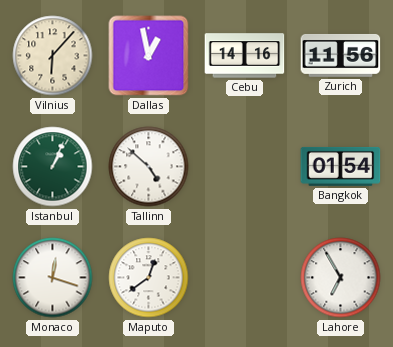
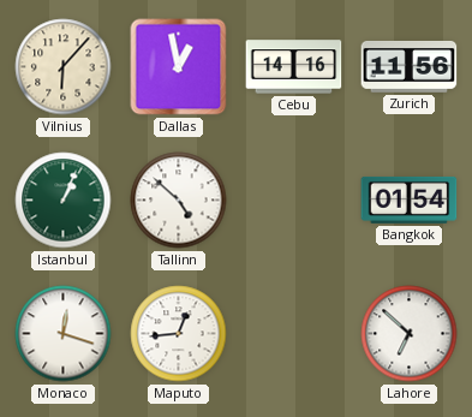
Maputo: 12:39 -> 12:44
Lahore: 6:55 -> 6:52
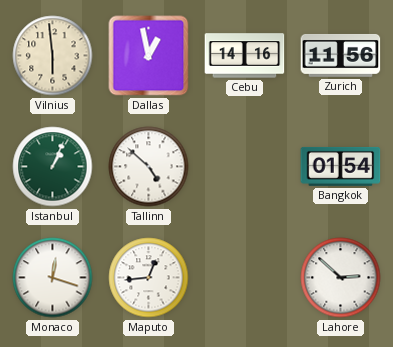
Vilnius: 6:07 -> 5:59
Lahore: 6:52 -> 2:52
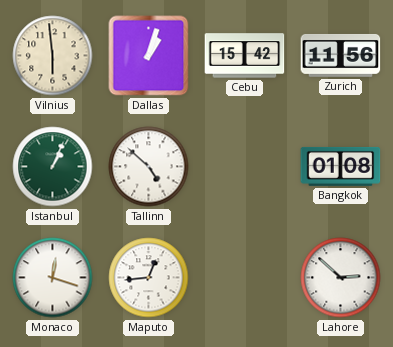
Dallas: 12:58 -> 1:03
Cebu: 14:16 -> 15:42
Bangkok: 01:54 -> 01:08
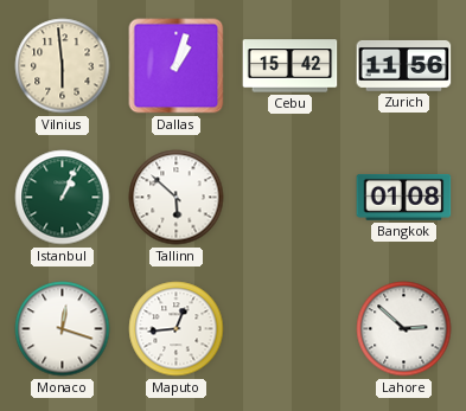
Tallinn: 4:52 -> 5:52
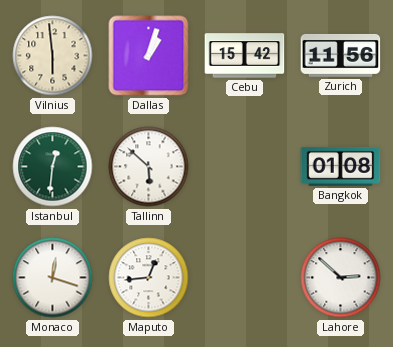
Istanbul: 1:04 -> 12:31
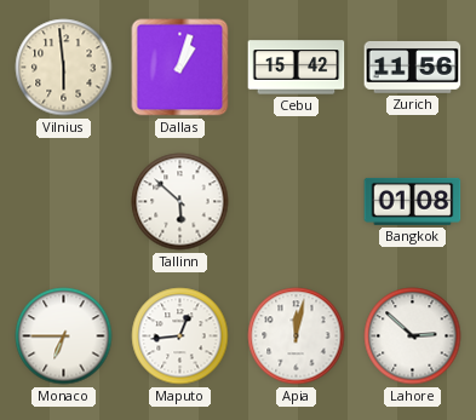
Istanbul: 12:31 -> none
Monaco: 12:18 -> 6:45
Apia: none -> 12:02
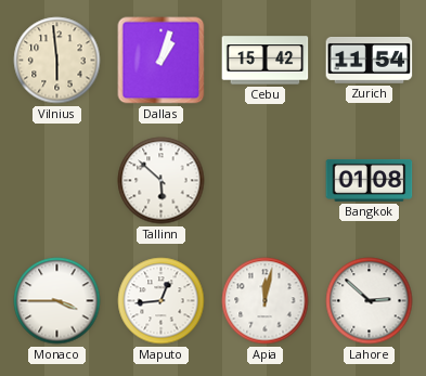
Zurich: 11:56 -> 11:54
Monaco: 6:45 -> 3:45
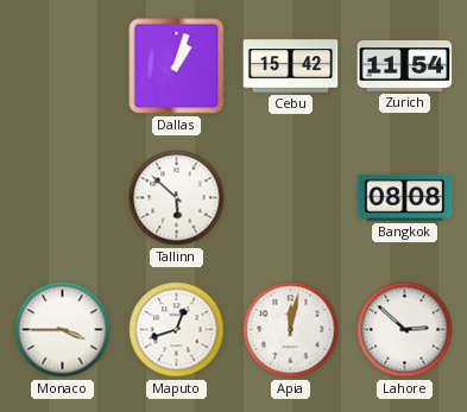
Vilnius: 5:59 -> none
Bangkok: 01:08 -> 08:08
Maputo: 12:44 -> 12:42
